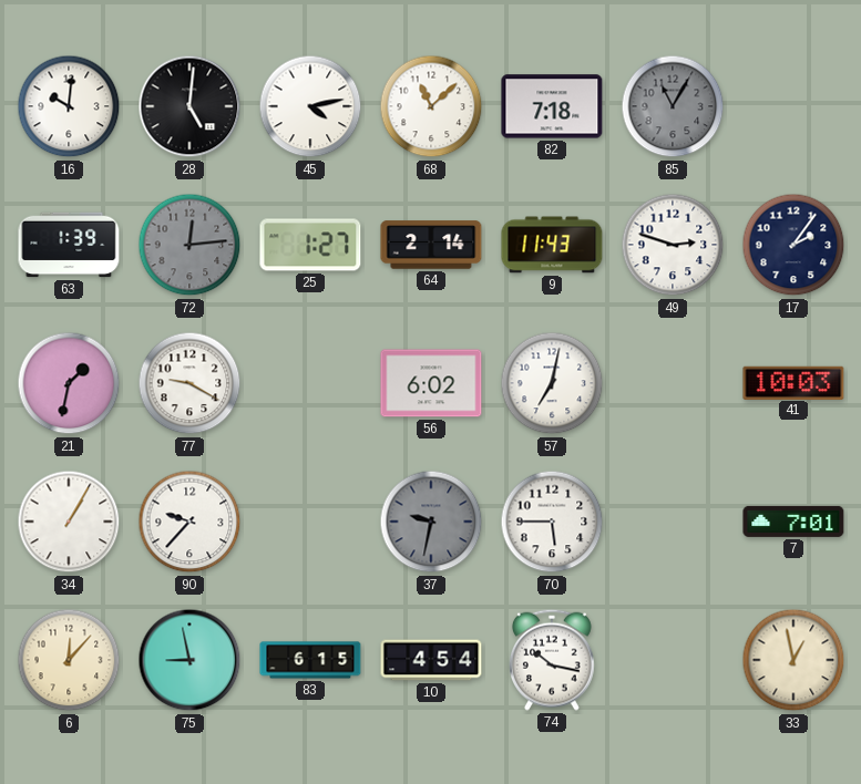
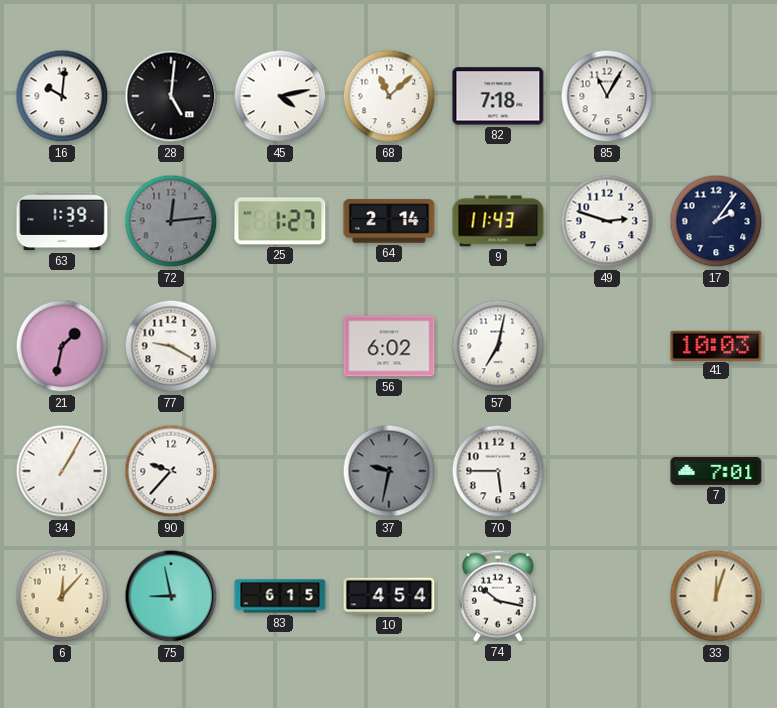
85 dial: grey -> white
33: 12:58 -> 12:03
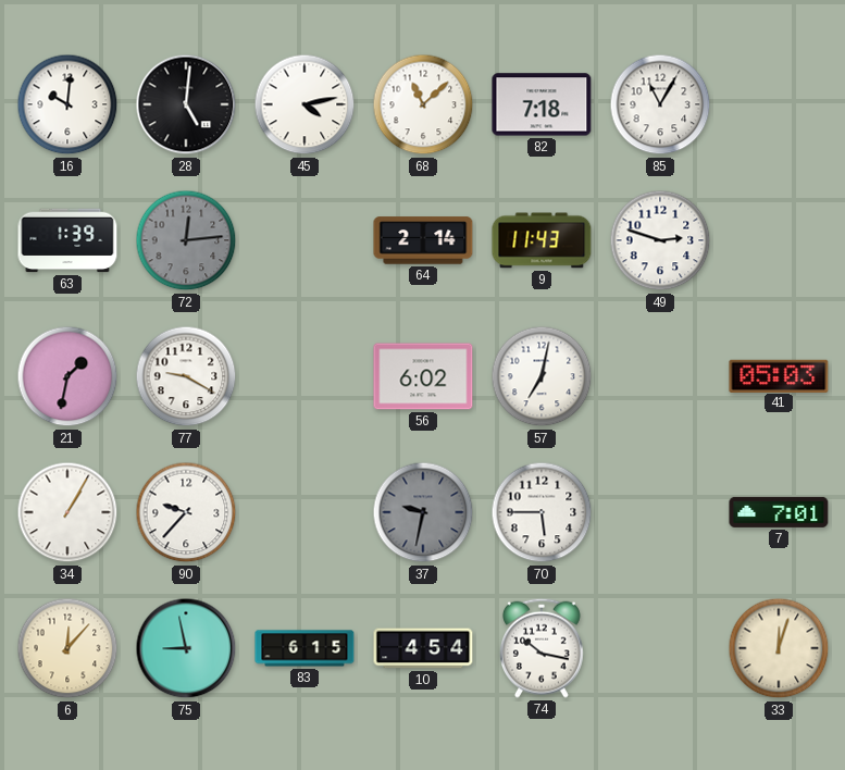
25: 1:27 -> none
17: 2:06 -> none
41: 10:03 -> 05:03
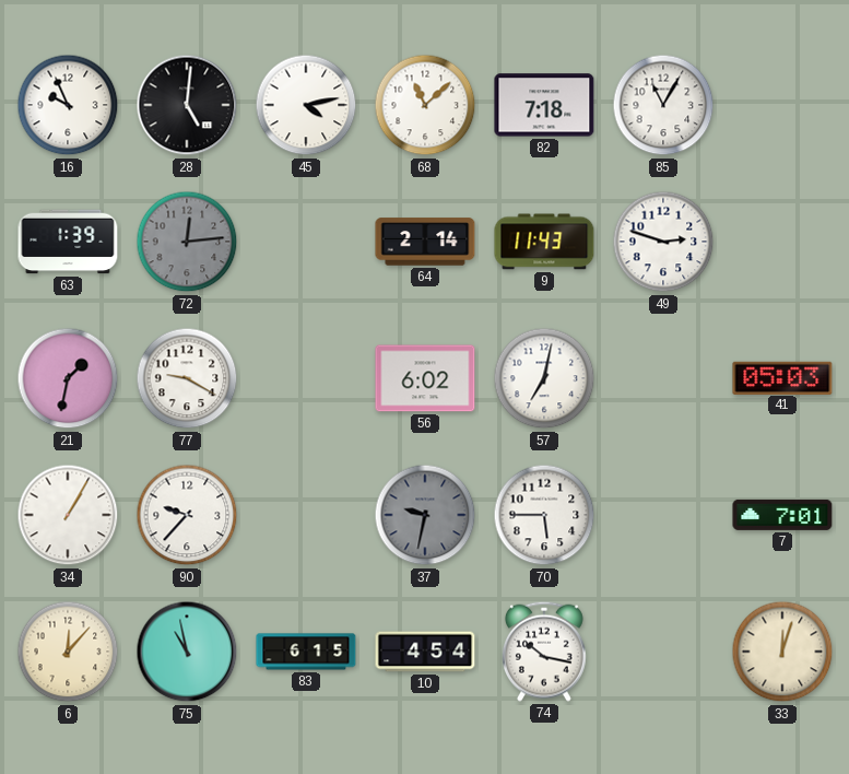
16: 10:01 -> 9:56
75: 8:58 -> 10:58
